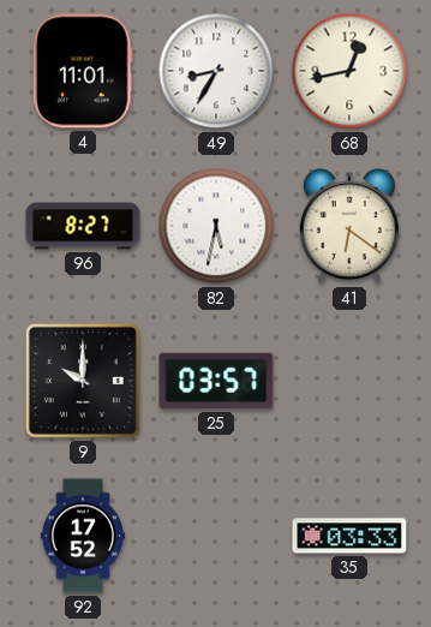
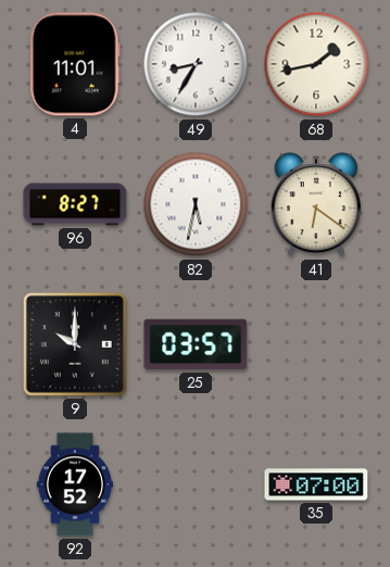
68: 12:43 -> 1:43
35: 03:33 -> 07:00
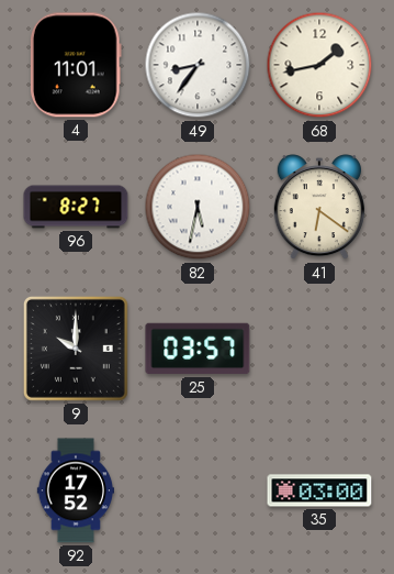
49: 8:35 -> 8:36
35: 07:00 -> 03:00
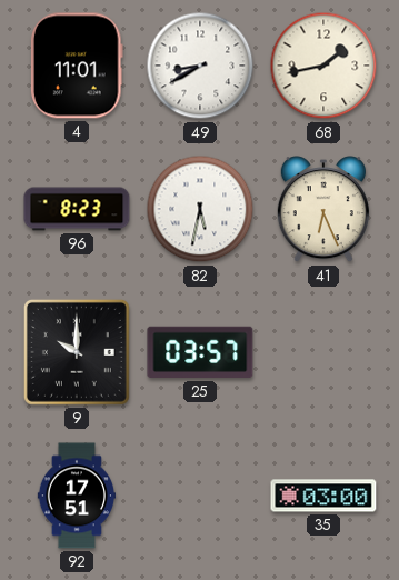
49: 8:36 -> 8:40
96: 8:27 -> 8:23
41: 6:21 -> 6:26
92: 17:52 -> 17:51
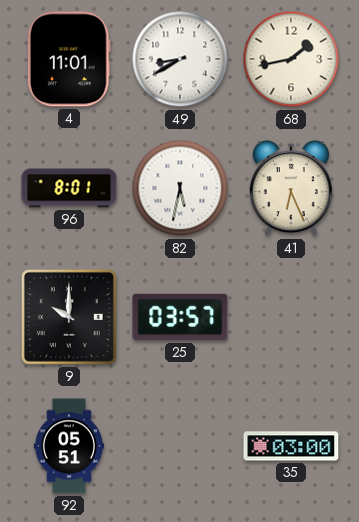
96: 8:23 -> 8:01
92: 17:51 -> 05:51
